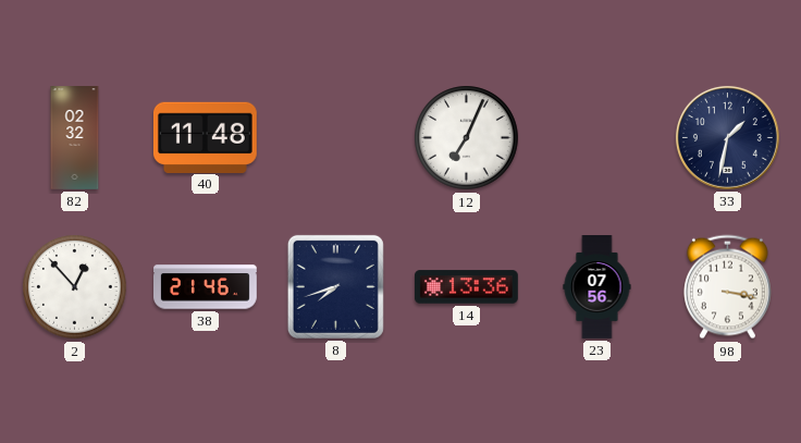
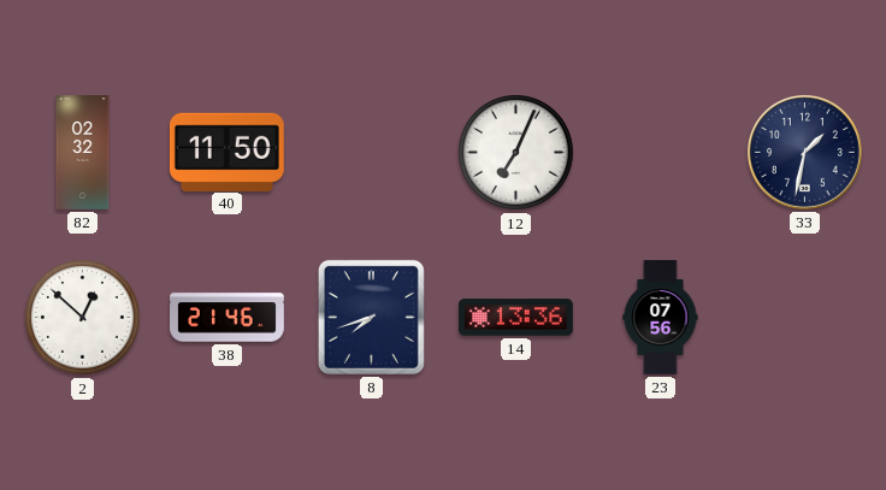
40: 11:48 -> 11:50
2: 12:53 -> 12:52
98: 3:17 -> none
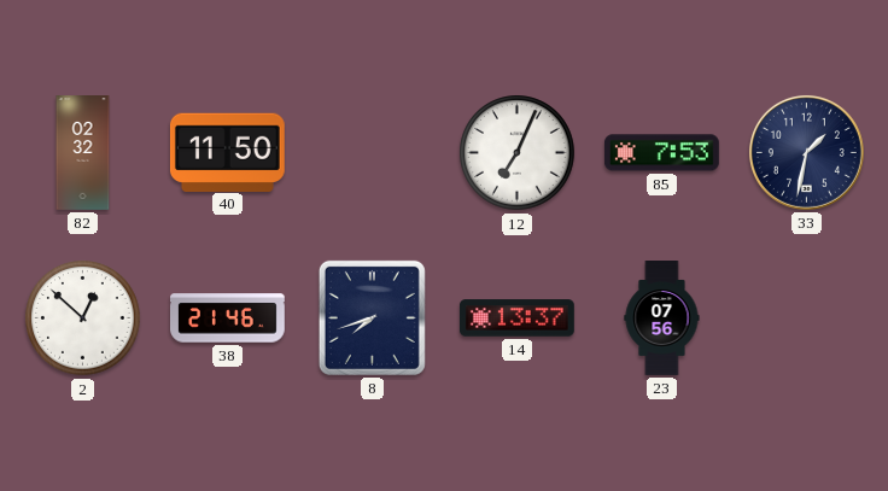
85: none -> 7:53
14: 13:36 -> 13:37
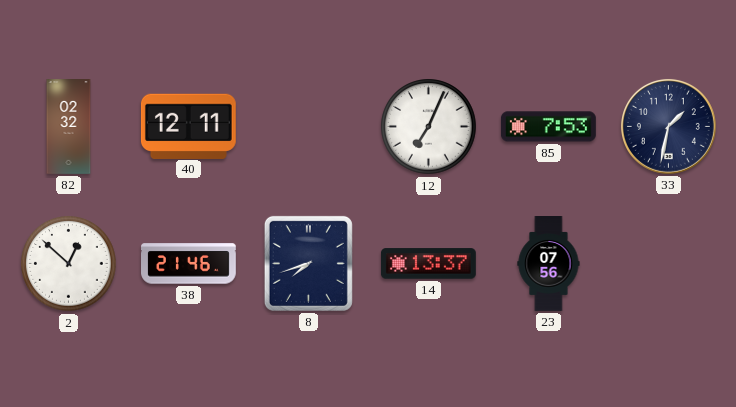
40: 11:50 -> 12:11
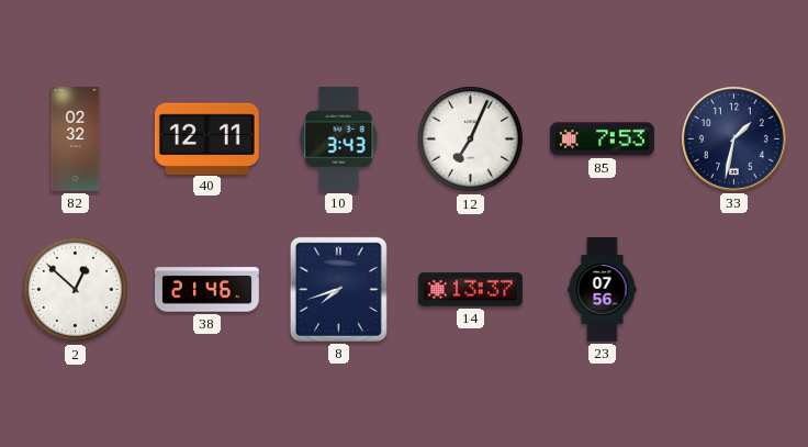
10: none -> 3:43
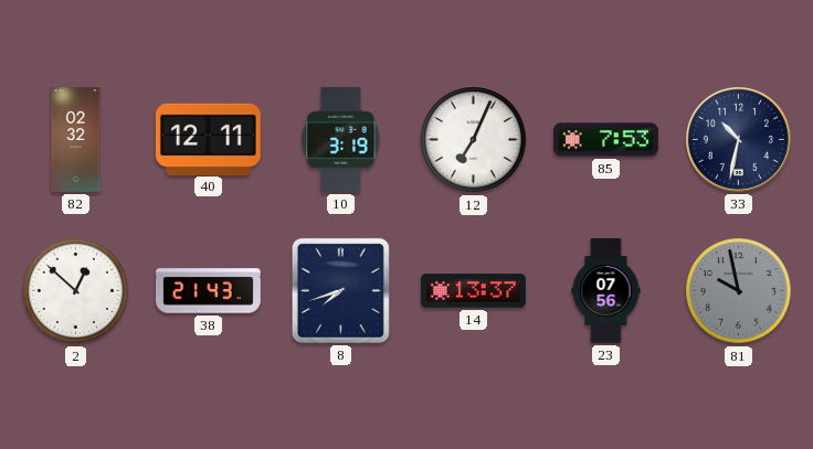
10: 3:43 -> 3:19
33: 1:32 -> 10:32
38: 21:46 -> 21:43
81: none -> 9:58
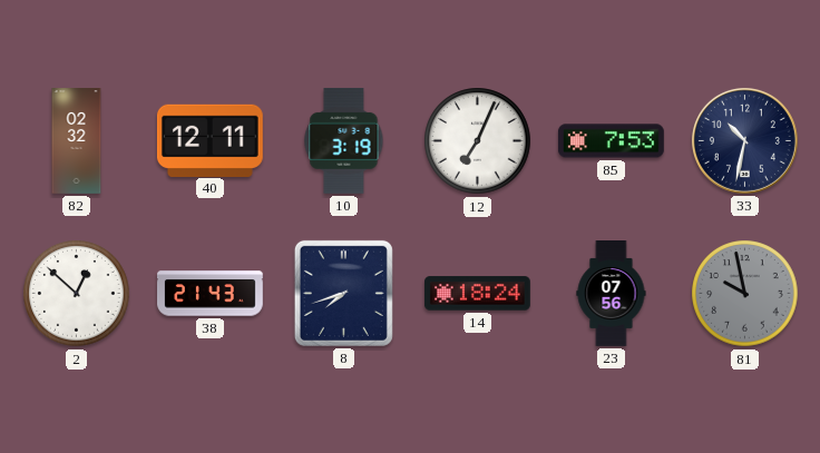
14: 13:37 -> 18:24
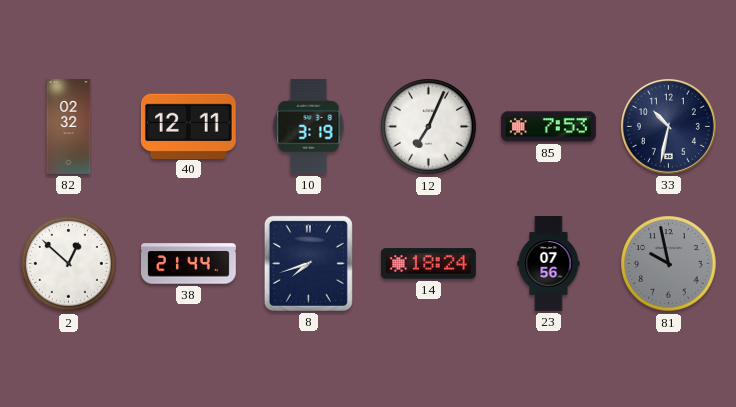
38: 21:43 -> 21:44
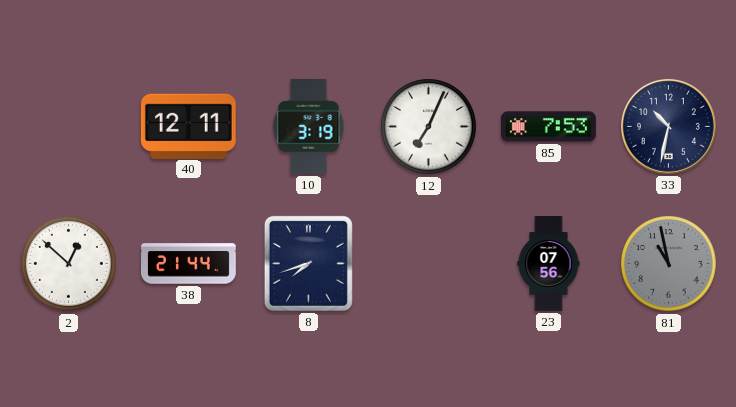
82: 02:32 -> none
14: 18:24 -> none
81: 9:58 -> 10:58
